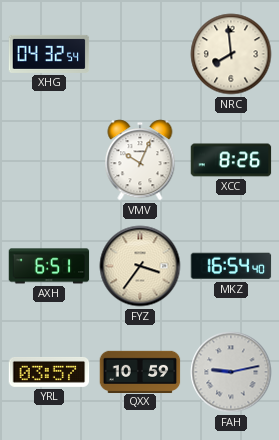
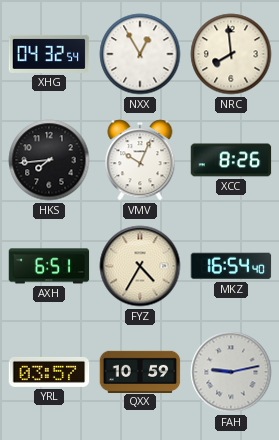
NXX: none -> 12:55
HKS: none -> 7:44
FYZ: 3:36 -> 4:35
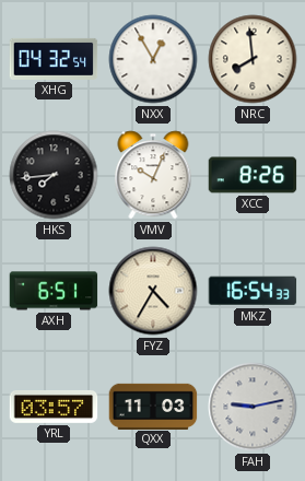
MKZ: 16:54:40 -> 16:54:33
QXX: 10:59 -> 11:03
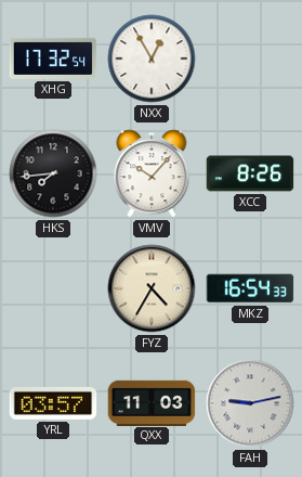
XHG: 04:32 -> 17:32
NRC: 7:59 -> none
VMV: 10:04 -> 10:07
AXH: 6:51 -> none
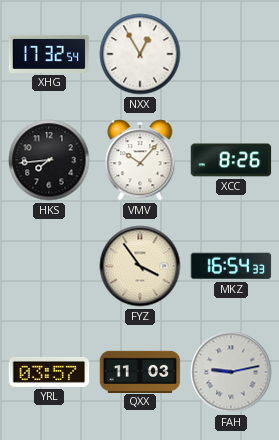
FYZ: 4:35 -> 3:54
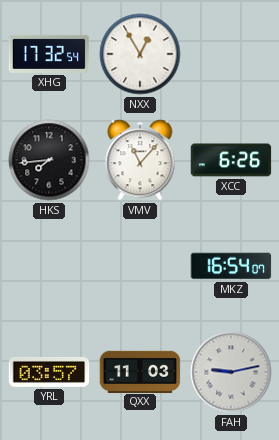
VMV: 10:07 -> 11:07
XCC: 8:26 -> 6:26
FYZ: 3:54 -> none
MKZ: 16:54:33 -> 16:54:07
